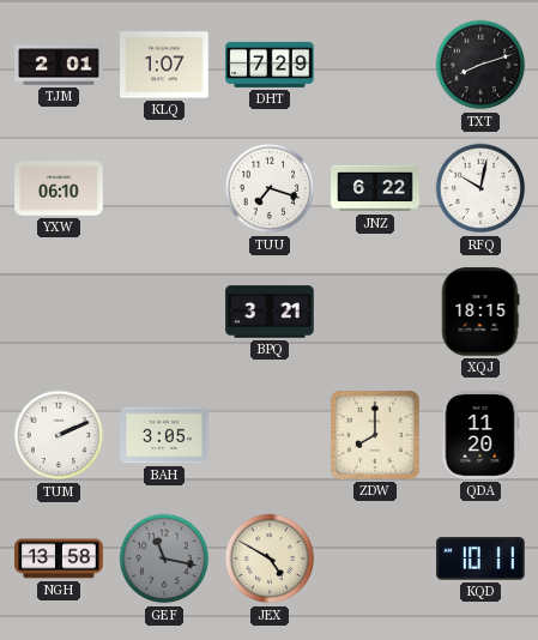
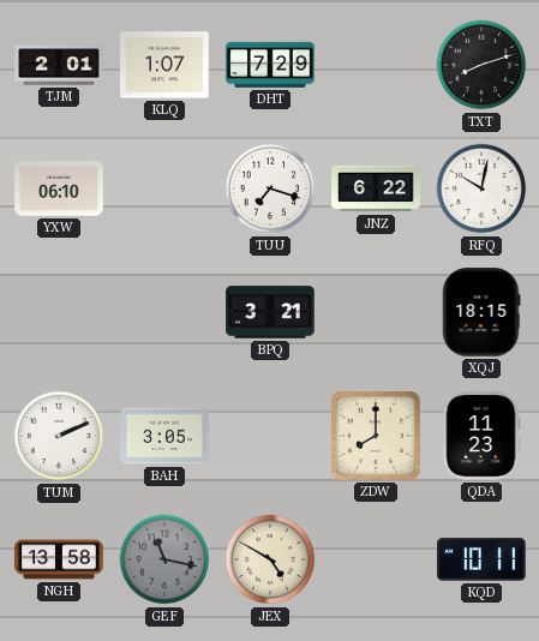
QDA: 11:20 -> 11:23
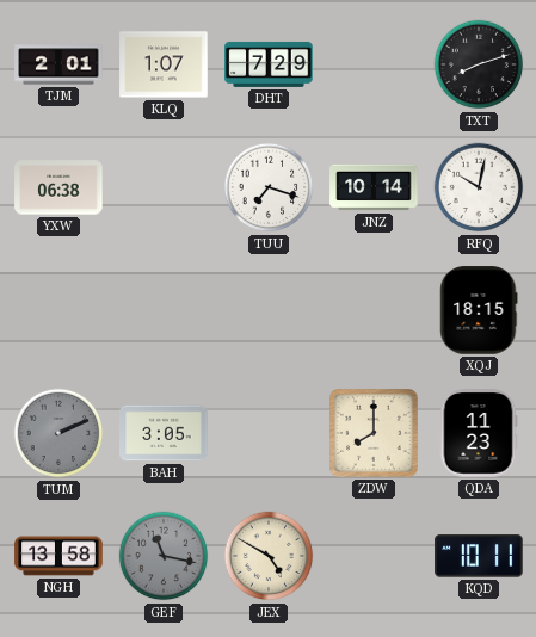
YXW: 06:10 -> 06:38
JNZ: 6:22 -> 10:14
BPQ: 3:21 -> none
TUM dial: white -> grey
